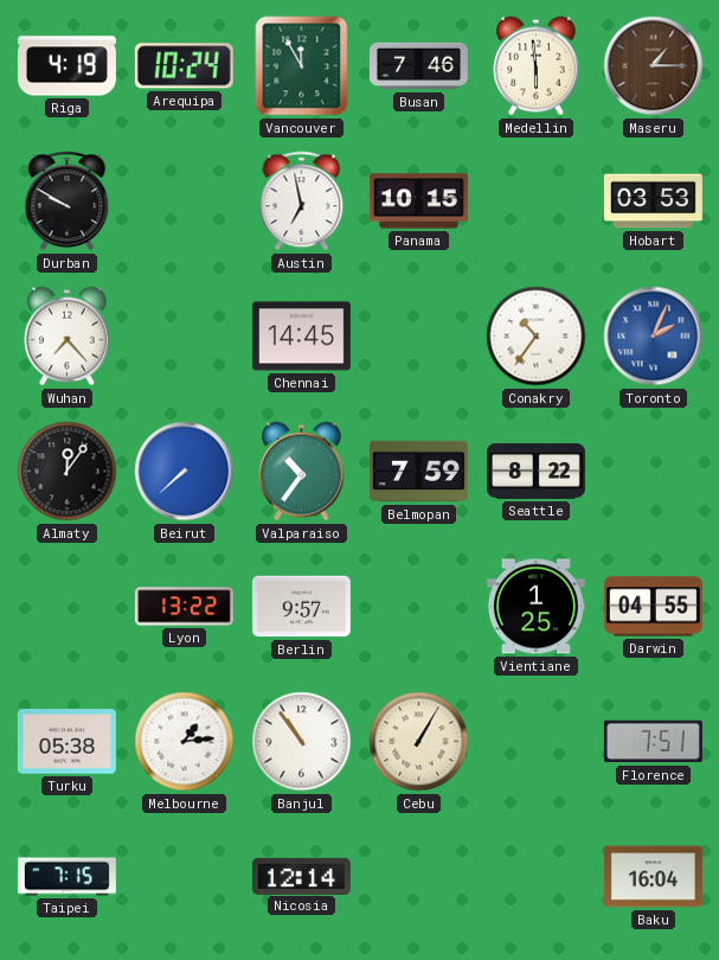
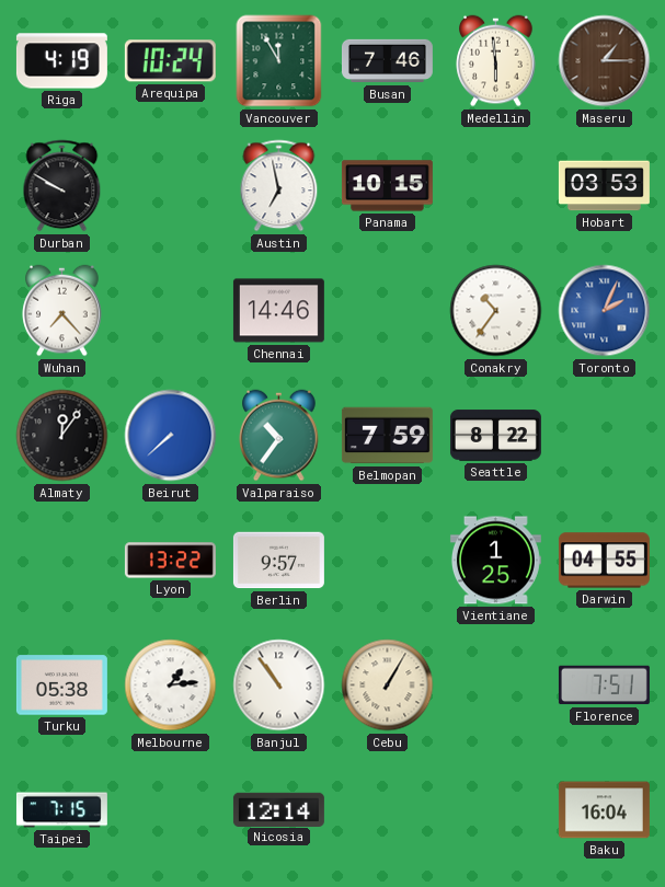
Chennai: 14:45 -> 14:46
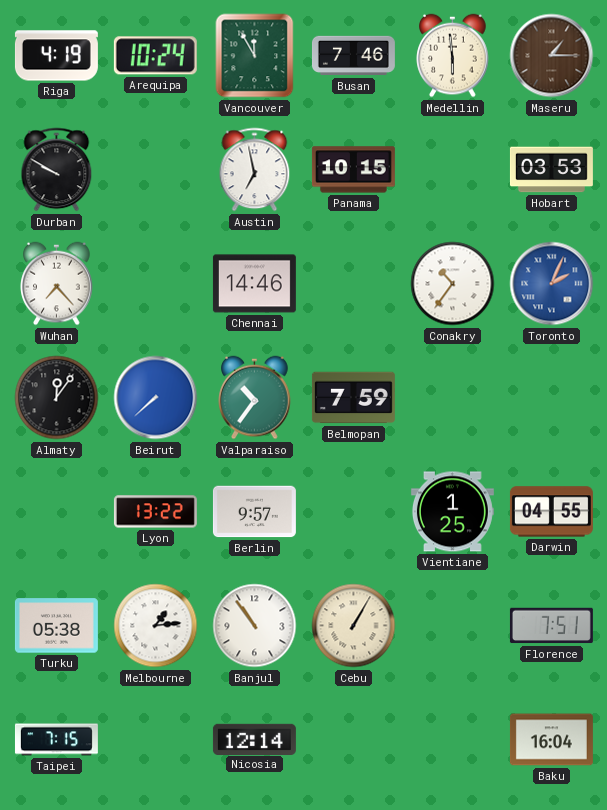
Seattle: 8:22 -> none
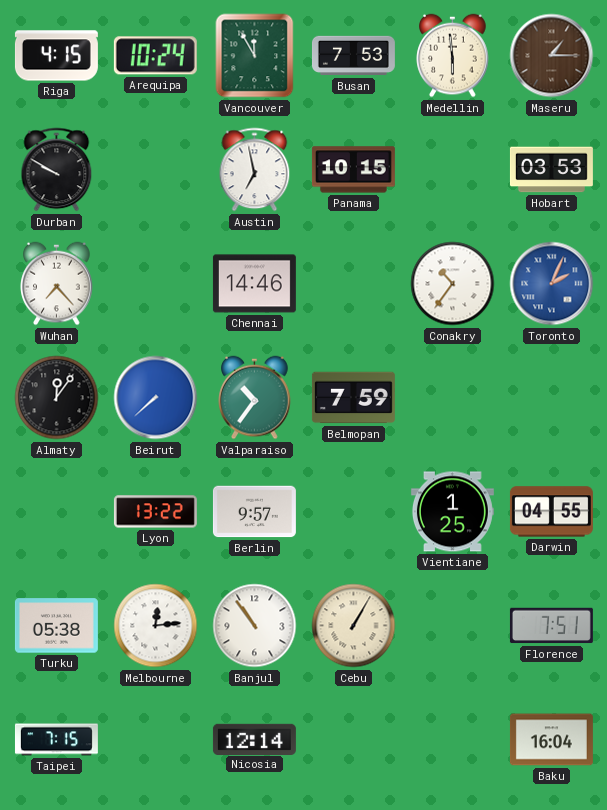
Riga: 4:19 -> 4:15
Busan: 7:46 -> 7:53
Melbourne: 1:14 -> 12:14
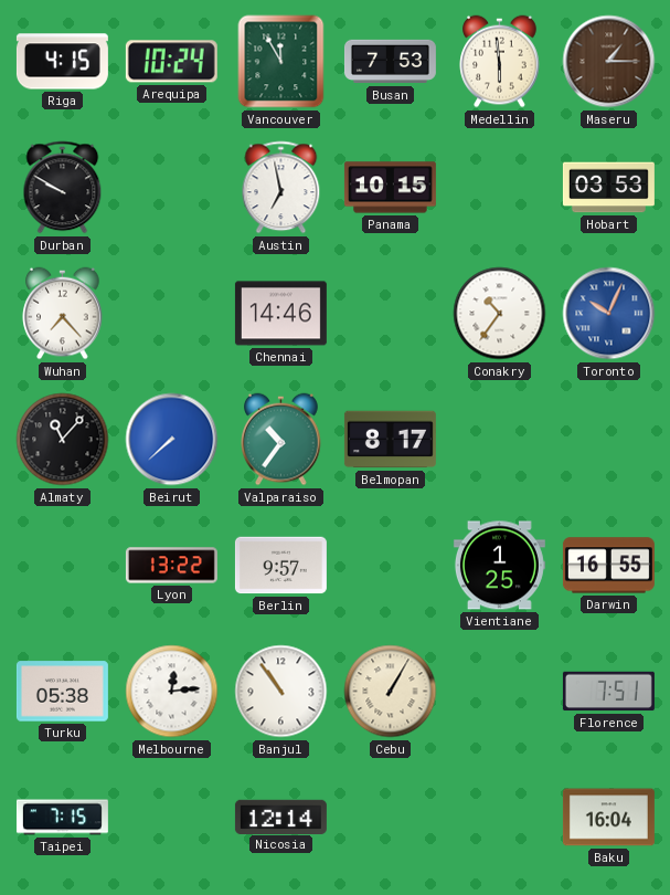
Toronto: 2:04 -> 10:04
Almaty: 12:06 -> 11:07
Belmopan: 7:59 -> 8:17
Darwin: 04:55 -> 16:55
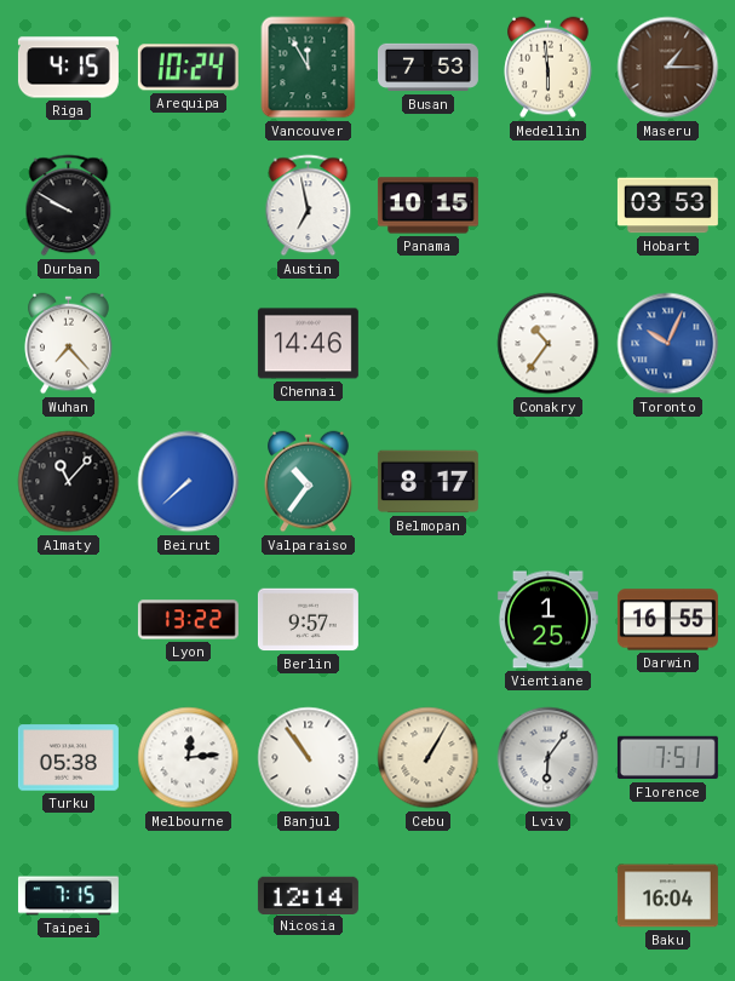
Lviv: none -> 6:06
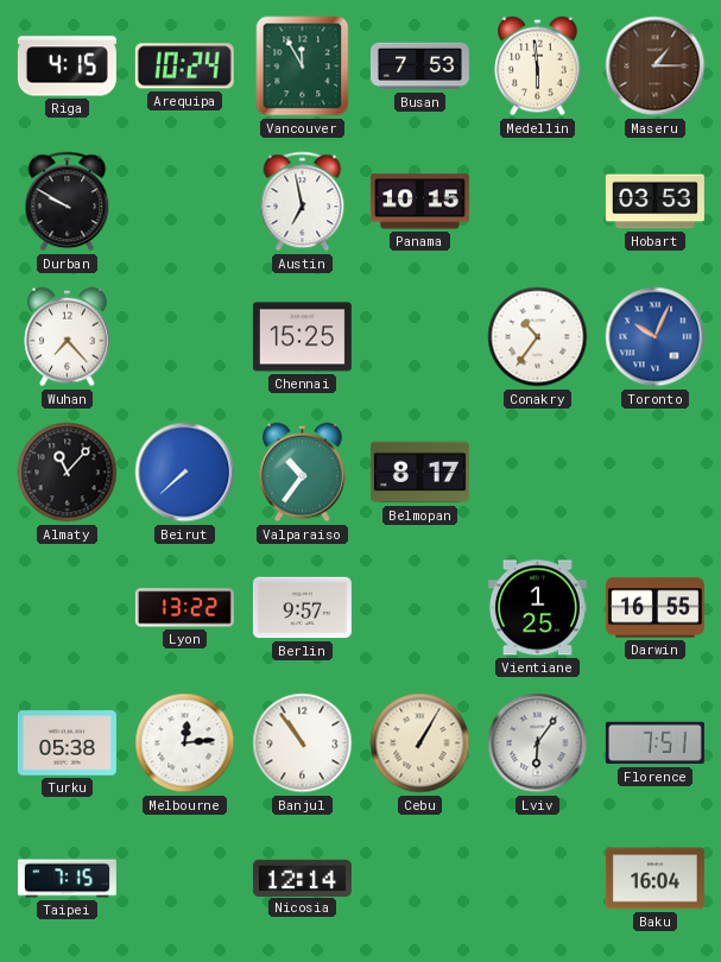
Chennai: 14:46 -> 15:25
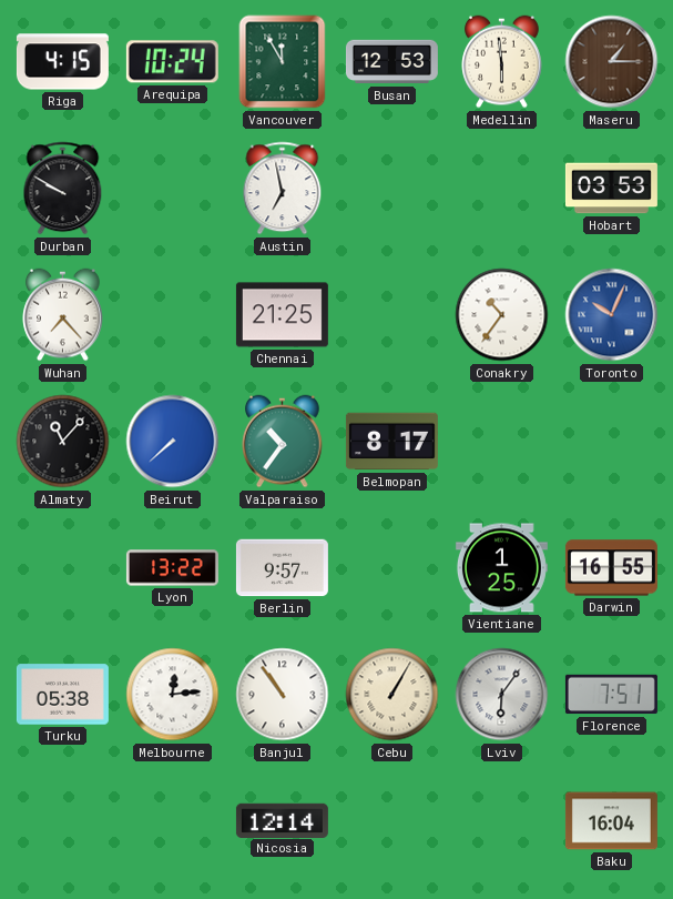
Busan: 7:53 -> 12:53
Panama: 10:15 -> none
Chennai: 15:25 -> 21:25
Taipei: 7:15 -> none
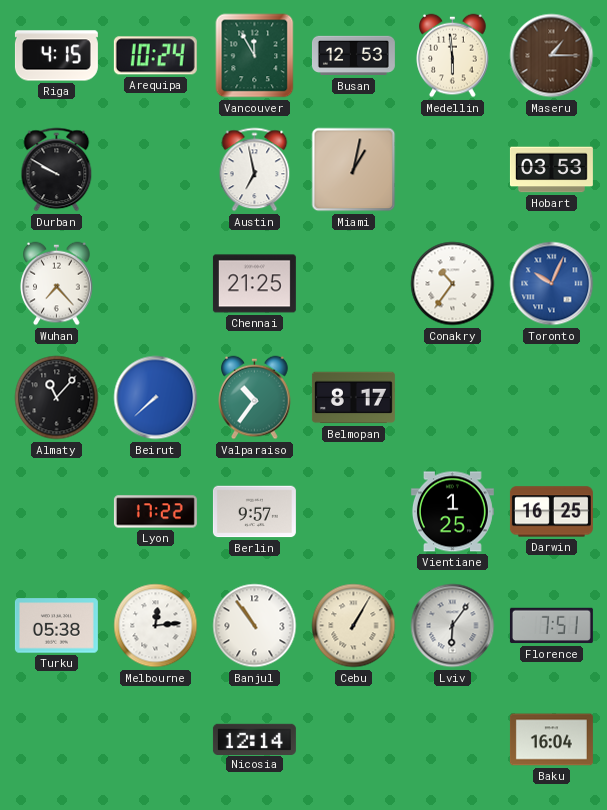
Miami: none -> 1:02
Lyon: 13:22 -> 17:22
Darwin: 16:55 -> 16:25
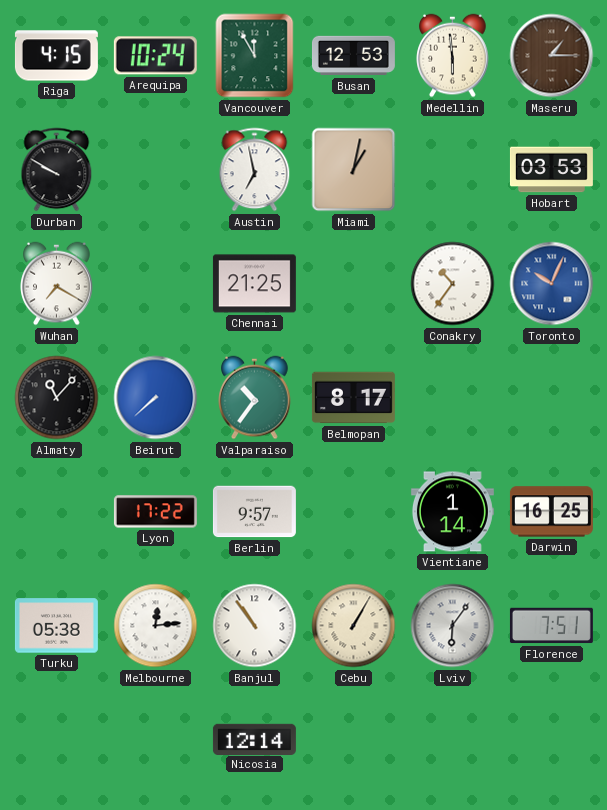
Wuhan: 7:23 -> 7:20
Vientiane: 1:25 -> 1:14
Baku: 16:04 -> none
